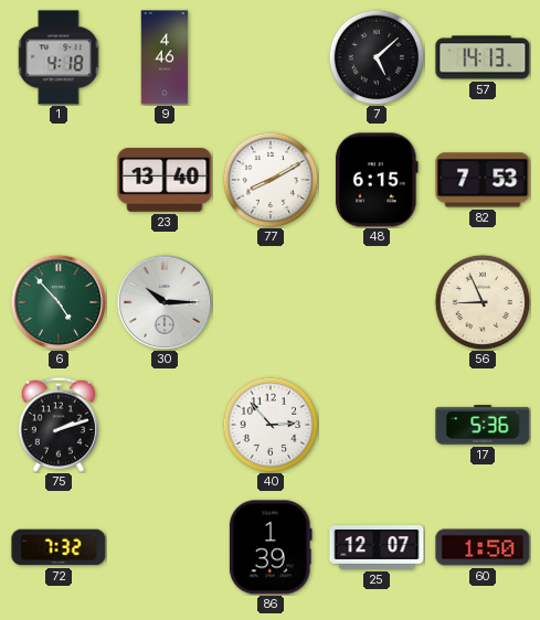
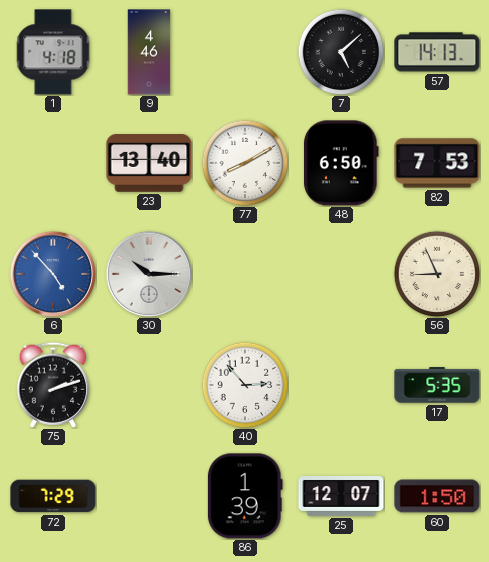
48: 6:15 -> 6:50
6 dial: green -> blue
17: 5:36 -> 5:35
72: 7:32 -> 7:29
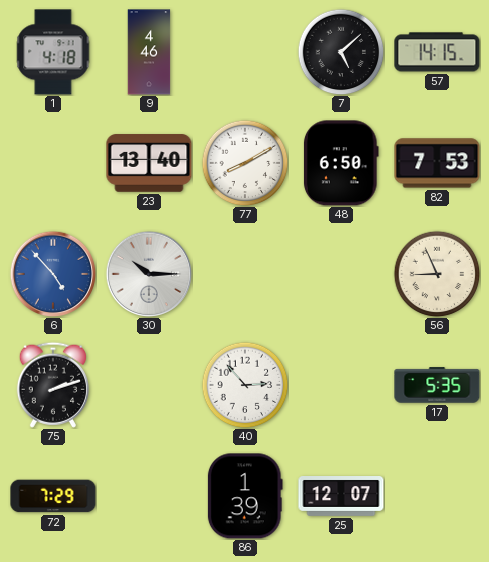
57: 14:13 -> 14:15
60: 1:50 -> none
